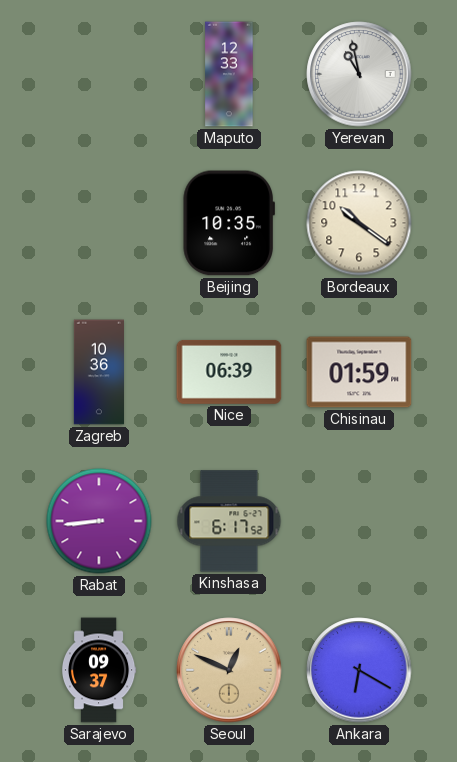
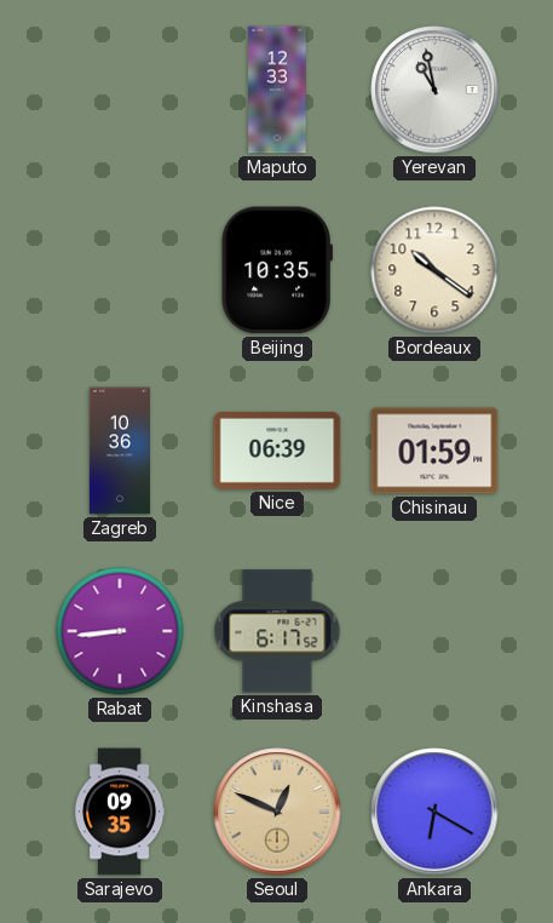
Sarajevo: 09:37 -> 09:35
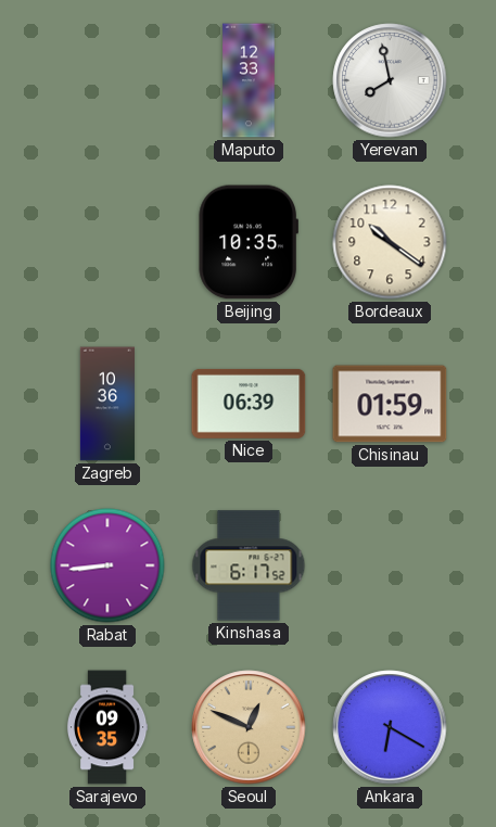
Yerevan: 10:58 -> 7:58
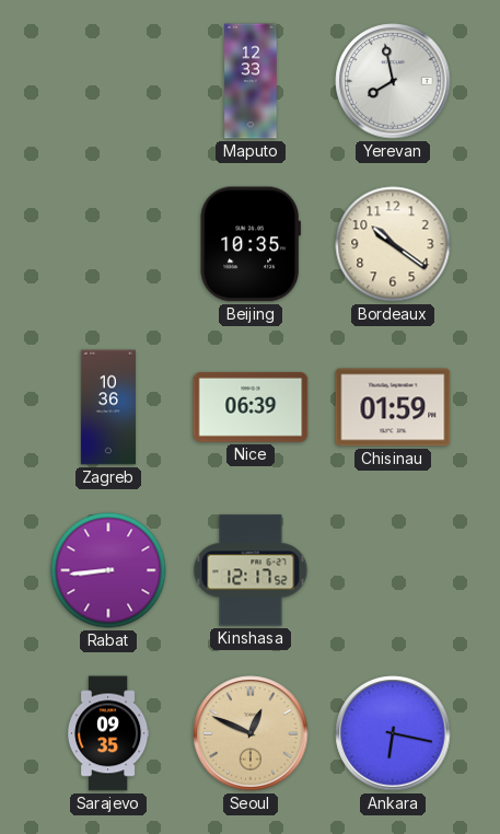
Kinshasa: 6:17 -> 12:17
Ankara: 6:20 -> 6:17
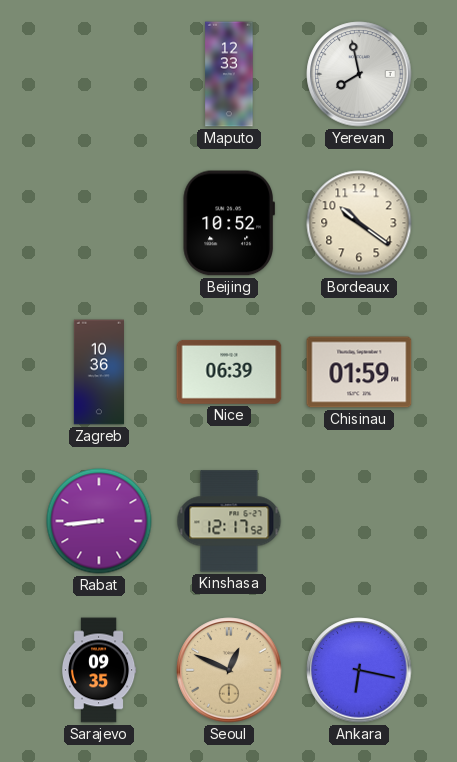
Beijing: 10:35 -> 10:52
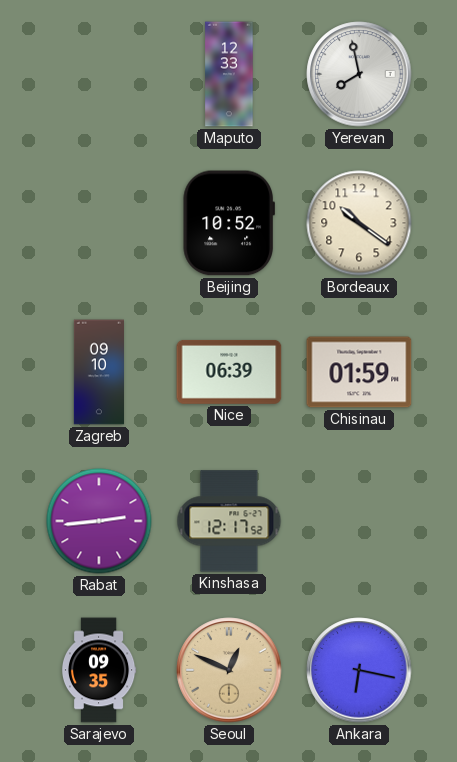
Zagreb: 10:36 -> 09:10
Rabat: 8:44 -> 2:44
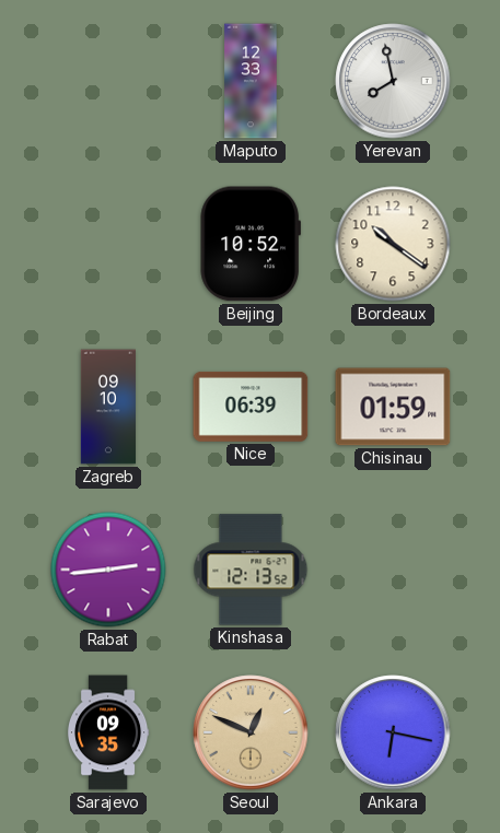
Kinshasa: 12:17 -> 12:13
